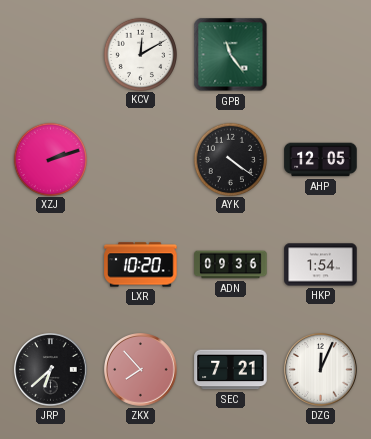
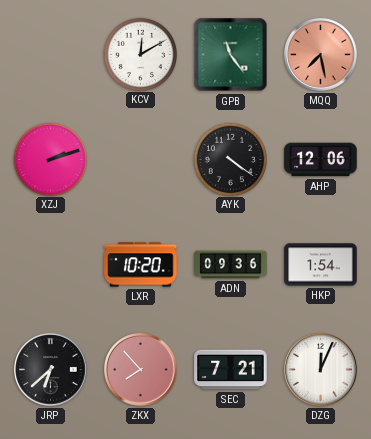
MQQ: none -> 7:28
AHP: 12:05 -> 12:06
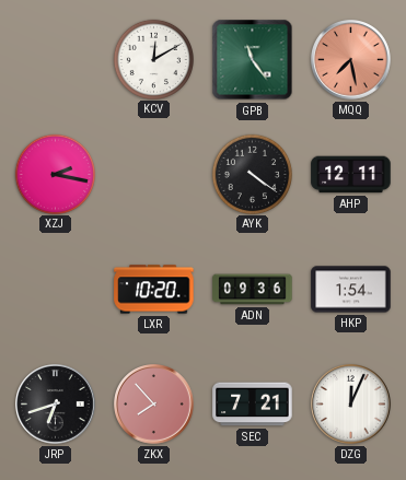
XZJ: 2:12 -> 2:17
AHP: 12:06 -> 12:11
JRP: 6:38 -> 6:42
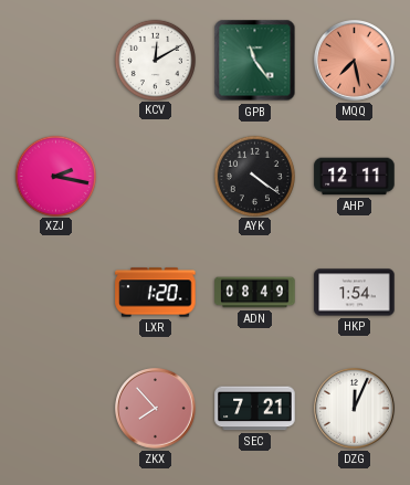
LXR: 10:20 -> 1:20
ADN: 09:36 -> 08:49
JRP: 6:42 -> none
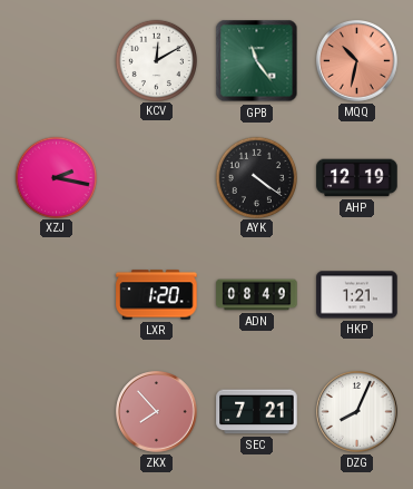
MQQ: 7:28 -> 10:32
AHP: 12:11 -> 12:19
HKP: 1:54 -> 1:21
DZG: 12:04 -> 8:04
